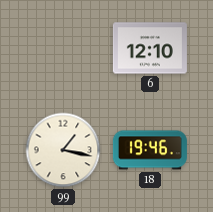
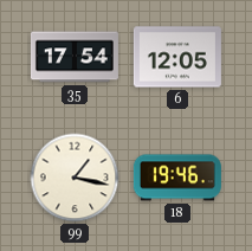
35: none -> 17:54
6: 12:10 -> 12:05
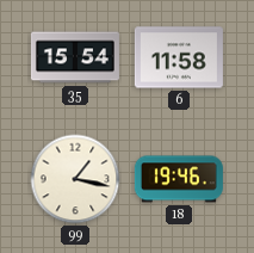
35: 17:54 -> 15:54
6: 12:05 -> 11:58
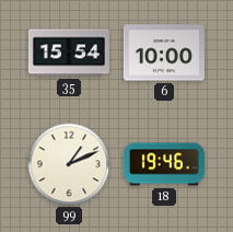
6: 11:58 -> 10:00
99: 1:17 -> 1:11
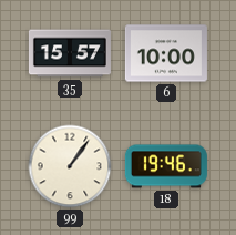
35: 15:54 -> 15:57
99: 1:11 -> 1:06
